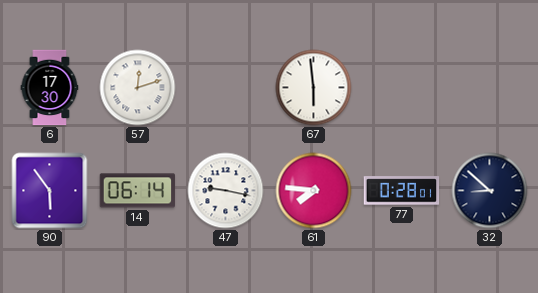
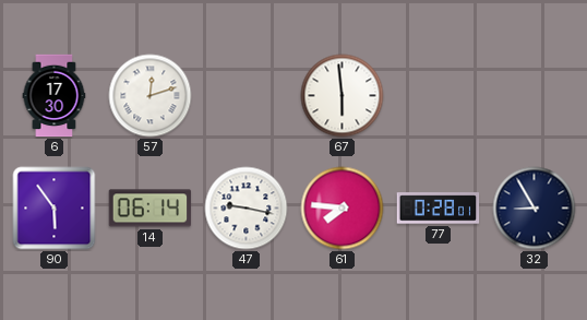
32: 8:52 -> 8:55
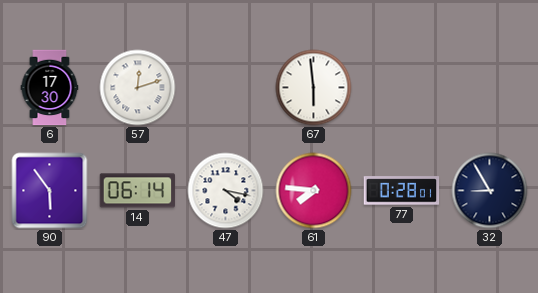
47: 9:17 -> 4:17
